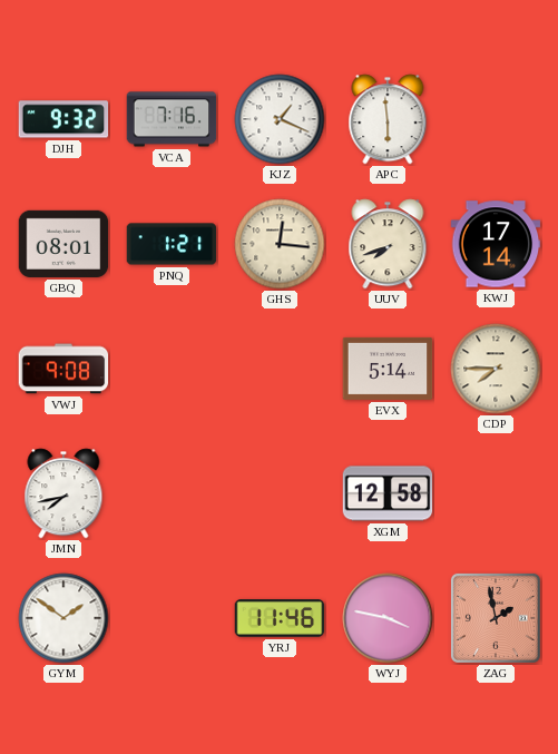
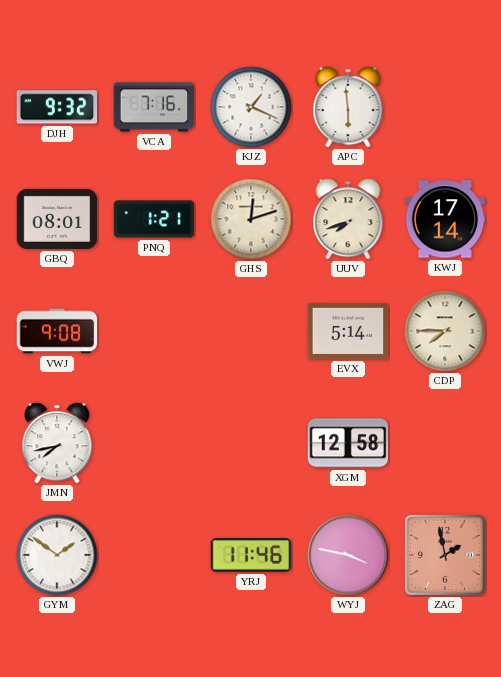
GHS: 12:16 -> 12:12
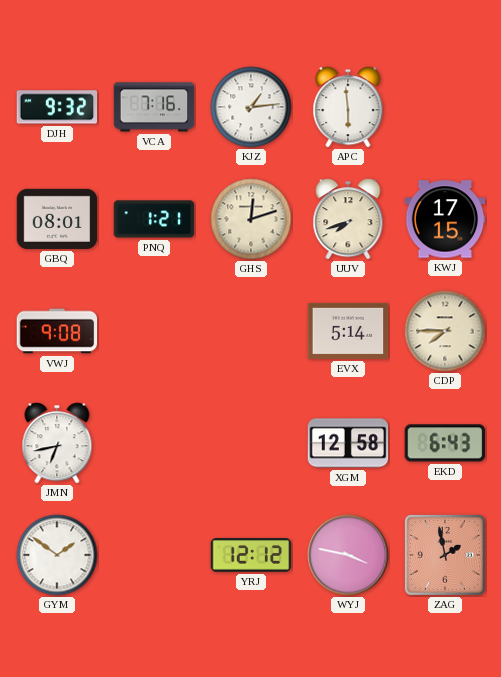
KJZ: 1:19 -> 1:14
KWJ: 17:14 -> 17:15
JMN: 7:43 -> 6:43
EKD: none -> 6:43
YRJ: 11:46 -> 12:12
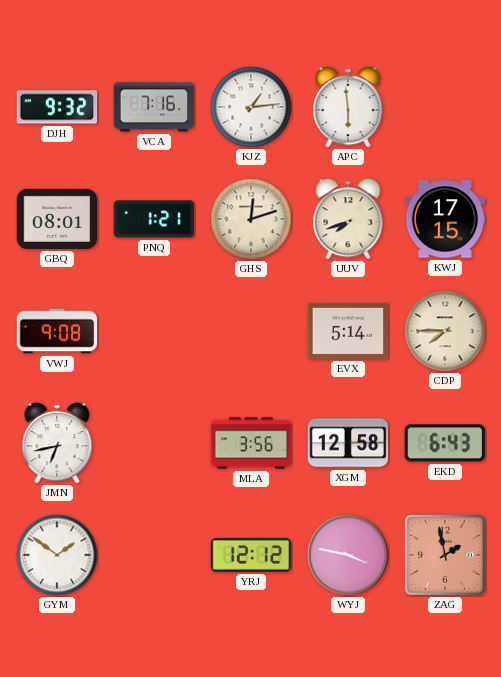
MLA: none -> 3:56
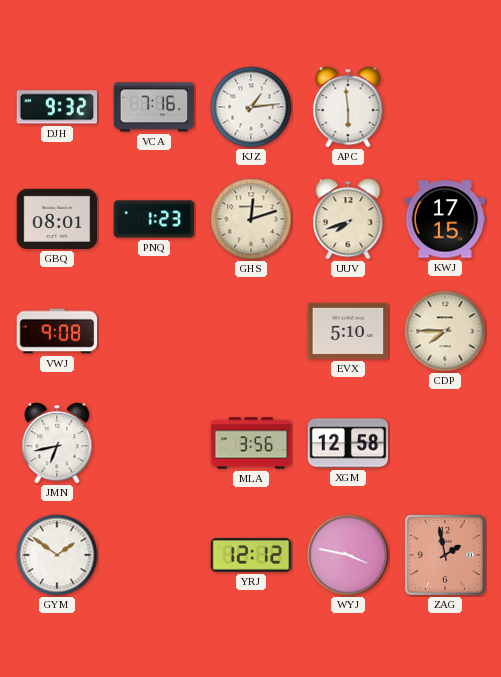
PNQ: 1:21 -> 1:23
EVX: 5:14 -> 5:10
EKD: 6:43 -> none
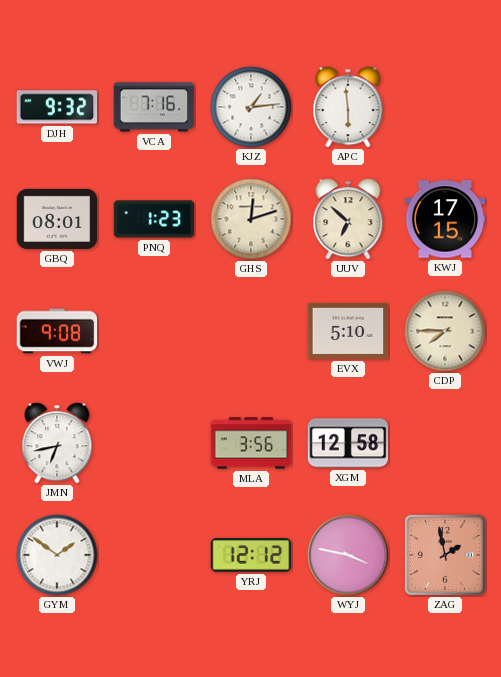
UUV: 7:42 -> 6:52
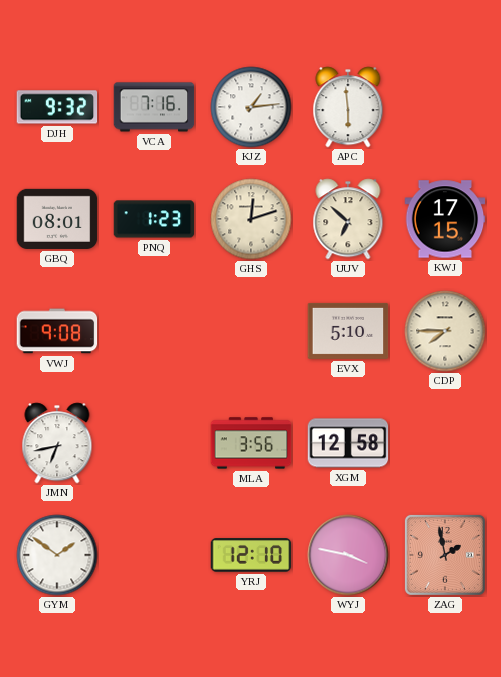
YRJ: 12:12 -> 12:10
